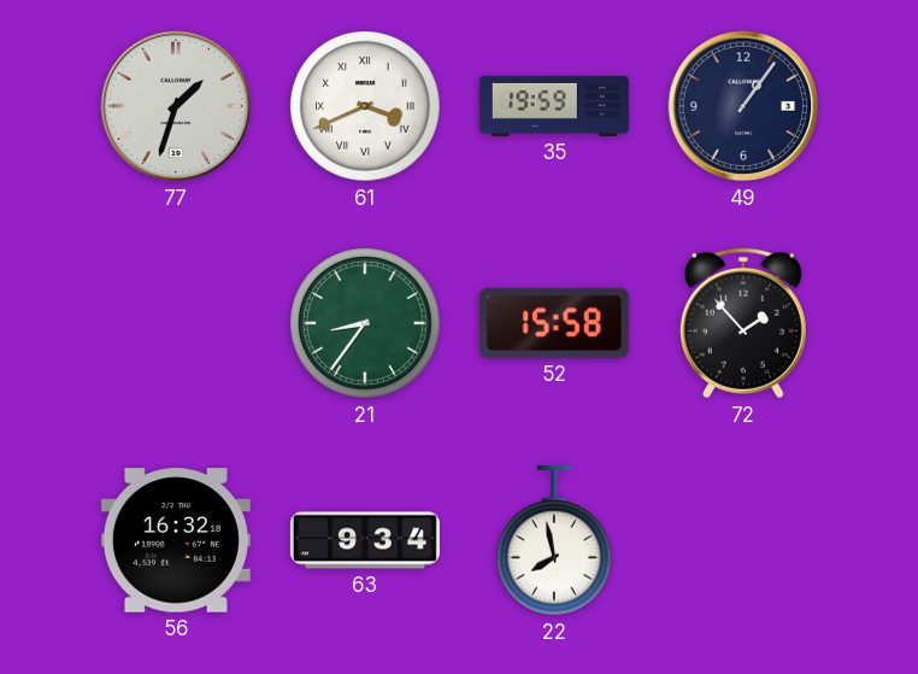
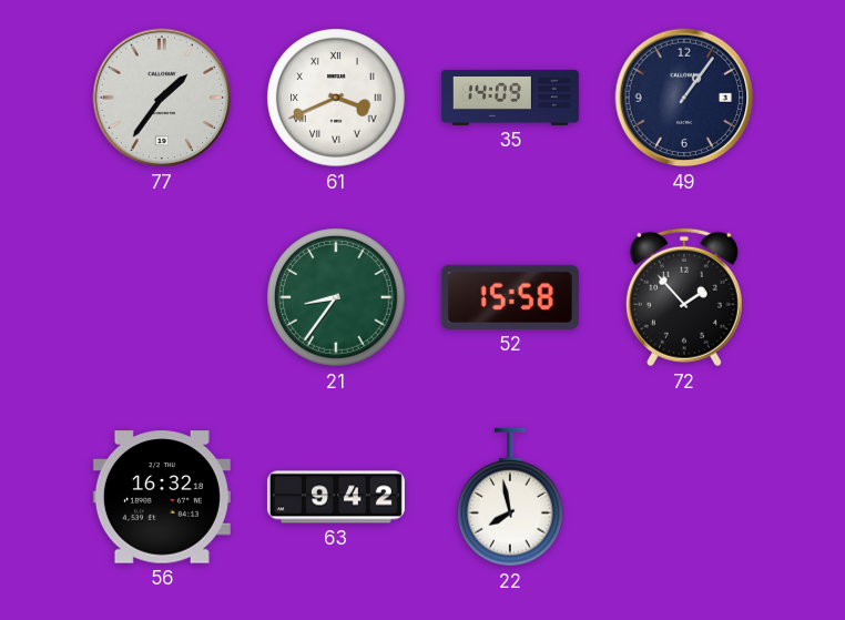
77: 1:33 -> 1:36
35: 19:59 -> 14:09
63: 9:34 -> 9:42
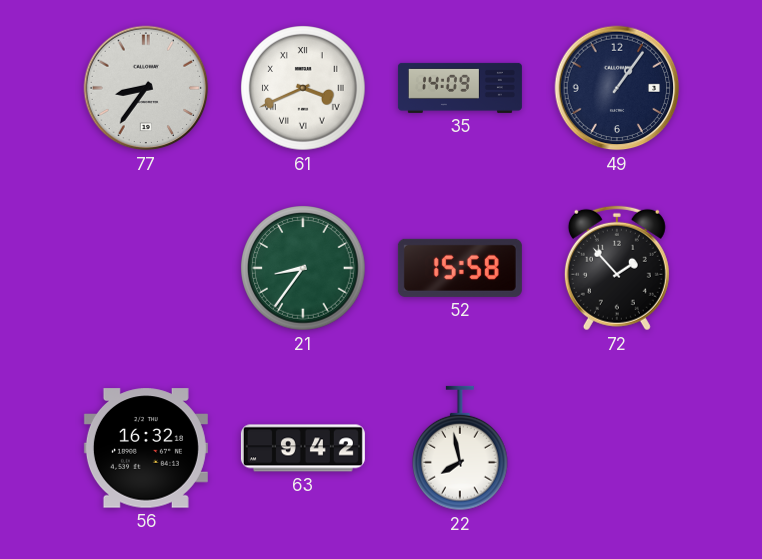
77: 1:36 -> 8:36
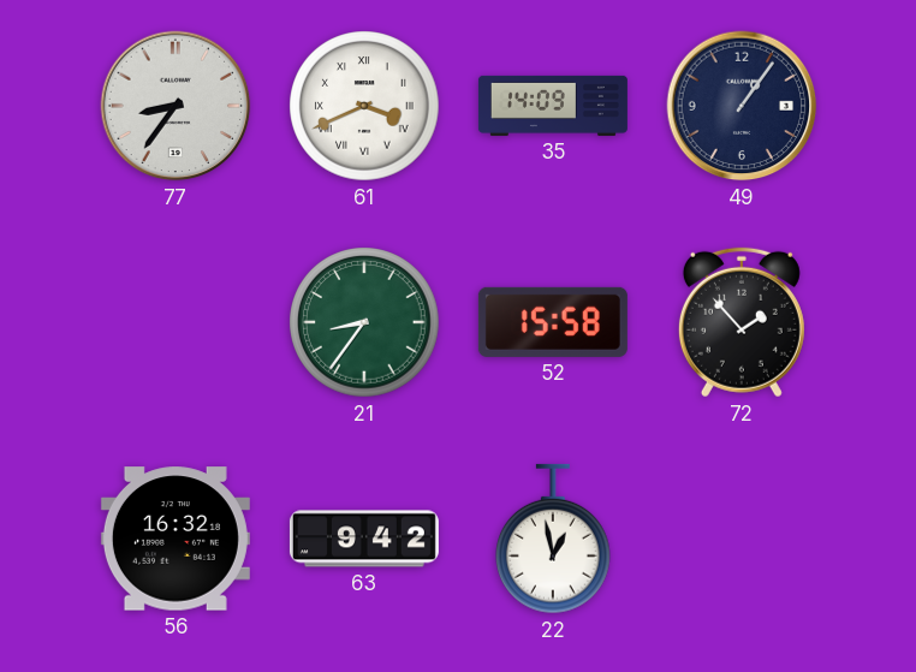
22: 7:58 -> 12:58
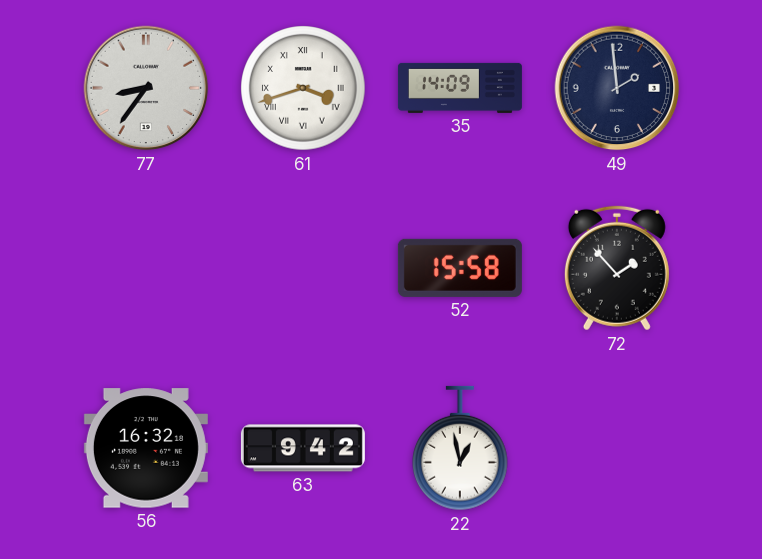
61: 3:41 -> 3:42
49: 1:06 -> 1:59
21: 8:36 -> none
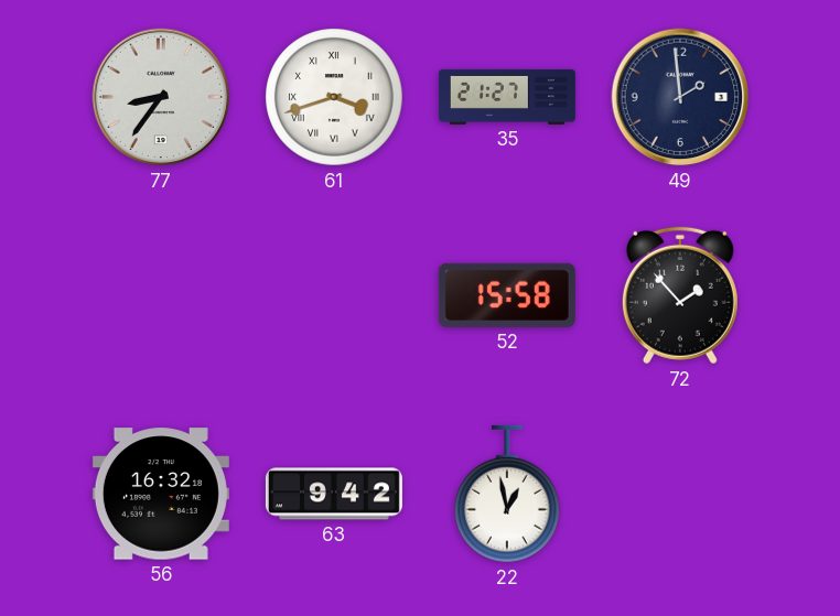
35: 14:09 -> 21:27
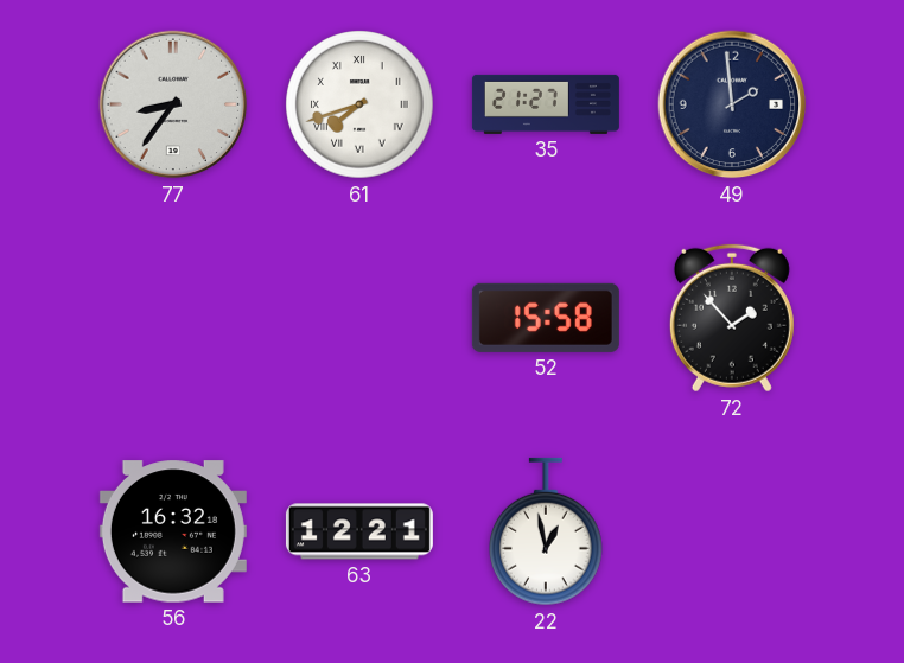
61: 3:42 -> 7:42
63: 9:42 -> 12:21
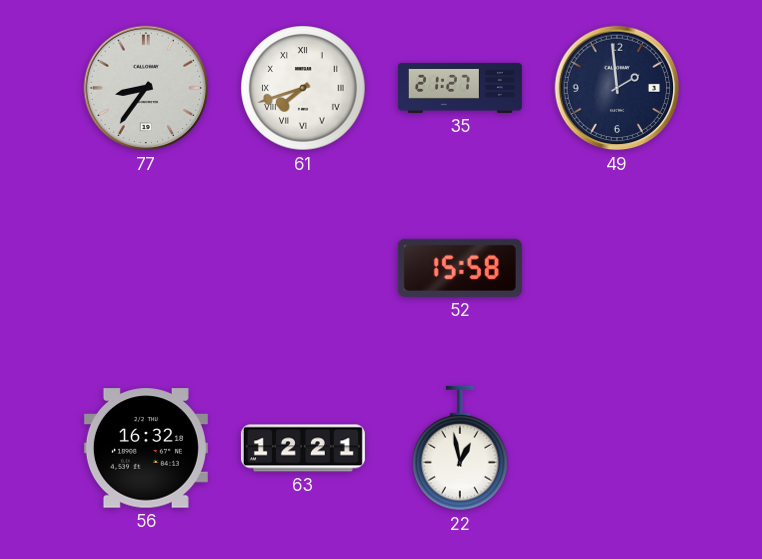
72: 1:53 -> none
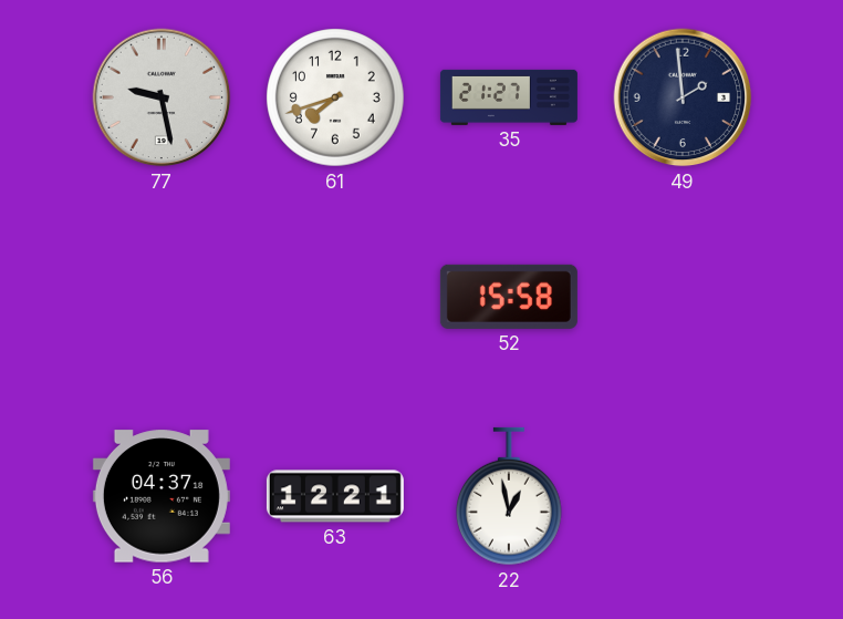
77: 8:36 -> 9:28
61 numerals: Roman -> Arabic
56: 16:32 -> 04:37
